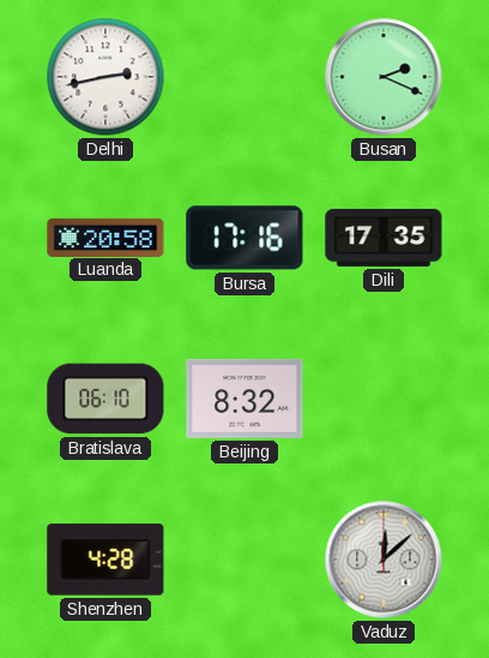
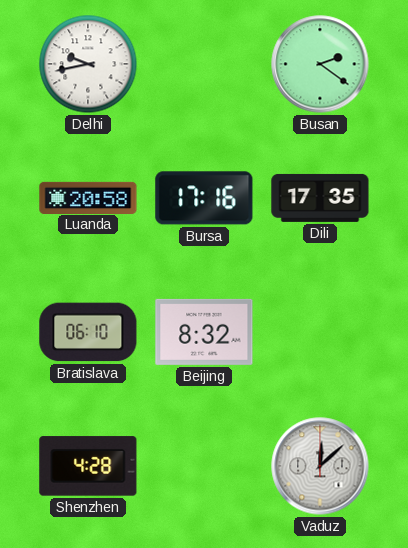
Delhi: 2:43 -> 9:43
Busan: 2:19 -> 2:21
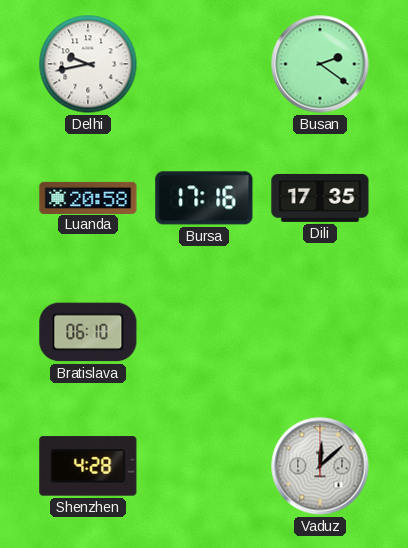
Beijing: 8:32 -> none
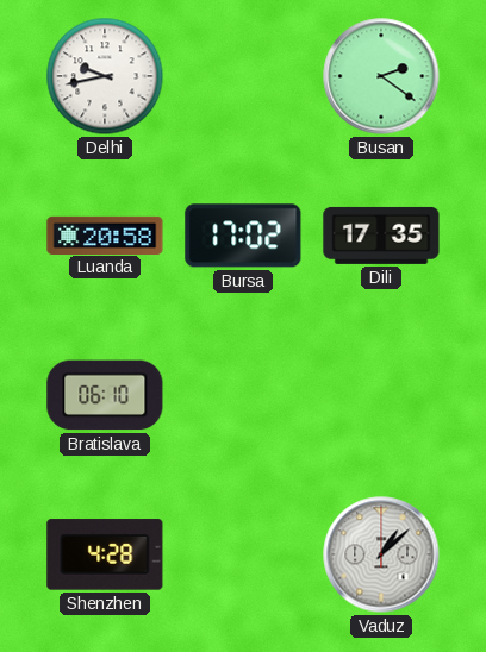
Bursa: 17:16 -> 17:02
Vaduz: 12:08 -> 1:08
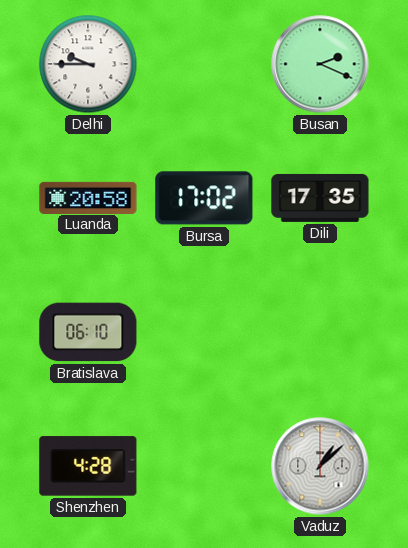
Delhi: 9:43 -> 9:45
Busan: 2:21 -> 2:19
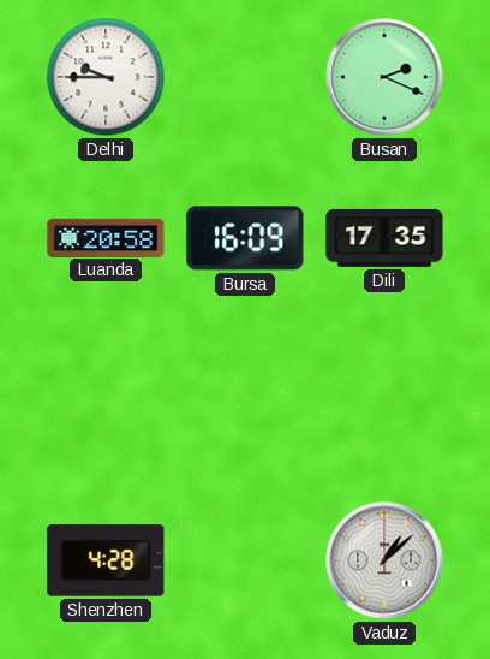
Bursa: 17:02 -> 16:09
Bratislava: 06:10 -> none
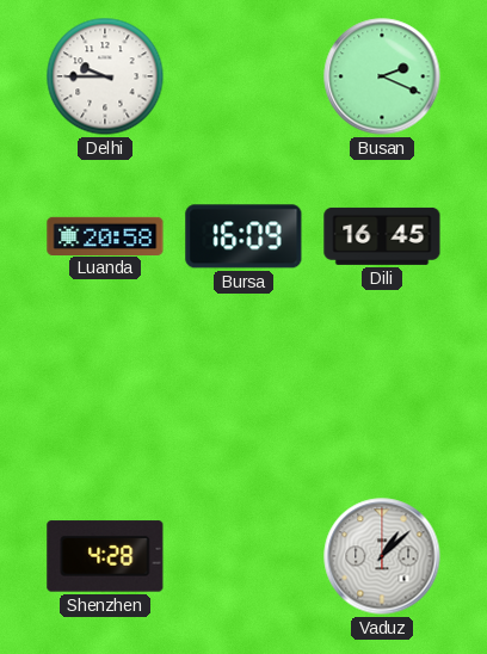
Dili: 17:35 -> 16:45
